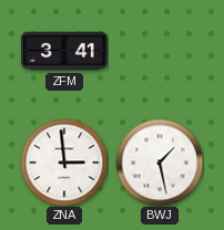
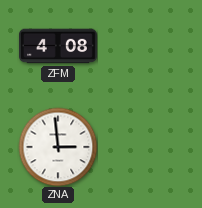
ZFM: 3:41 -> 4:08
BWJ: 1:28 -> none
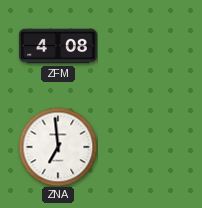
ZNA: 2:59 -> 6:59
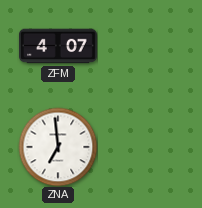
ZFM: 4:08 -> 4:07
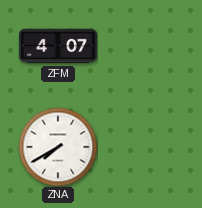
ZNA: 6:59 -> 7:40
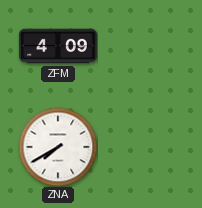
ZFM: 4:07 -> 4:09
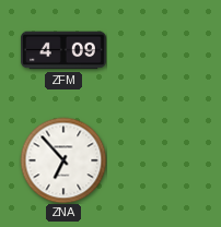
ZNA: 7:40 -> 6:53
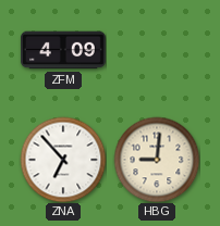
HBG: none -> 9:01
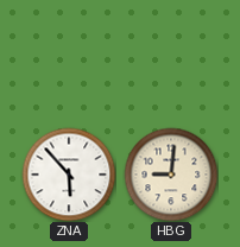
ZFM: 4:09 -> none
ZNA: 6:53 -> 5:53
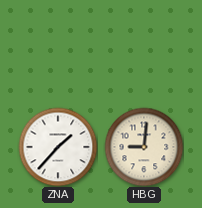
ZNA: 5:53 -> 1:37
